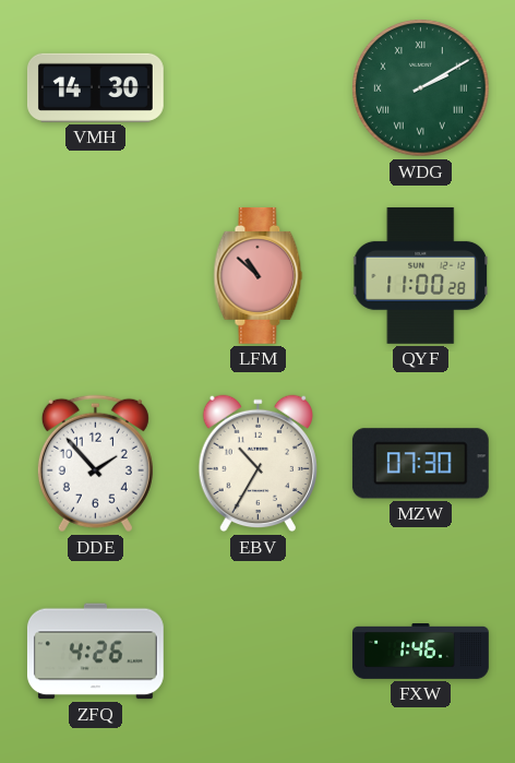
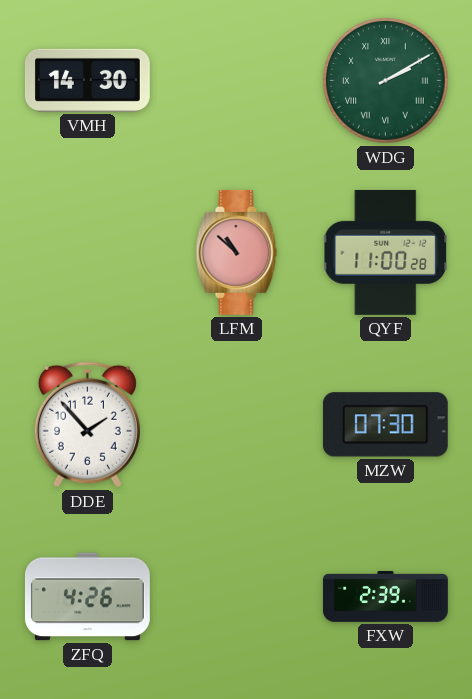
EBV: 10:35 -> none
FXW: 1:46 -> 2:39
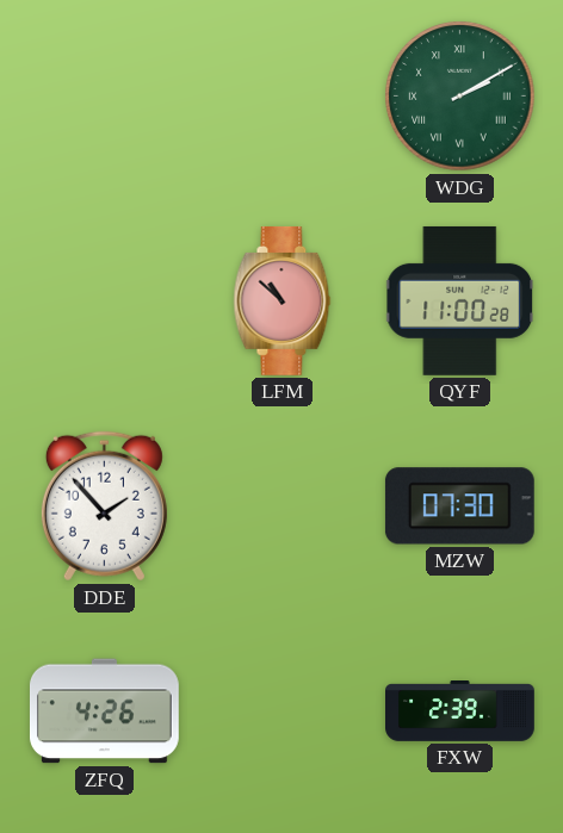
VMH: 14:30 -> none
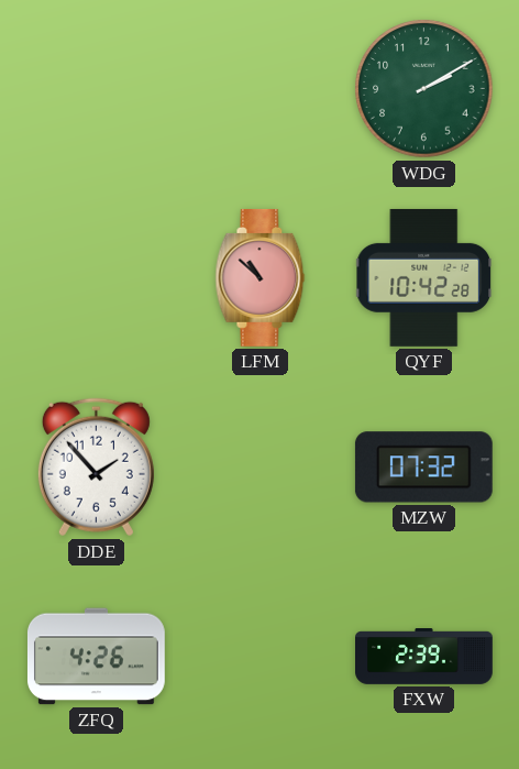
WDG numerals: Roman -> Arabic
QYF: 11:00 -> 10:42
MZW: 07:30 -> 07:32
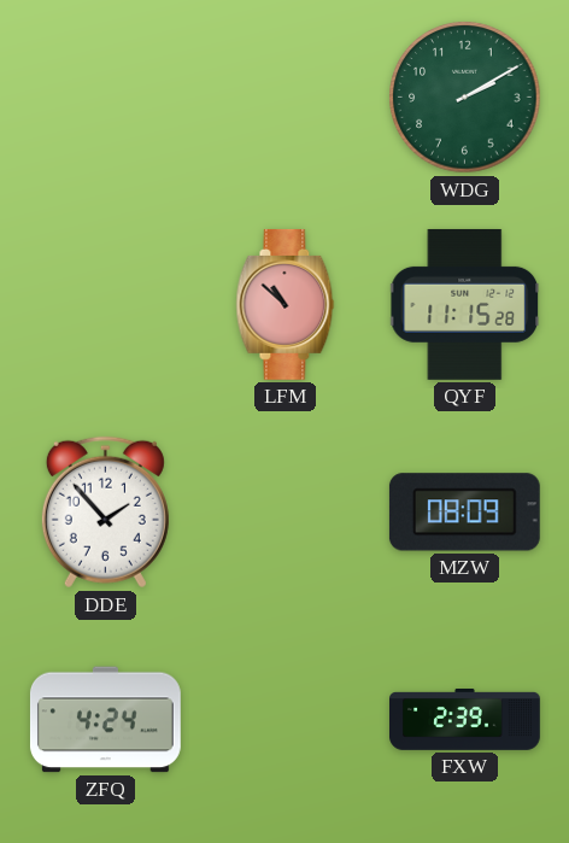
QYF: 10:42 -> 11:15
MZW: 07:32 -> 08:09
ZFQ: 4:26 -> 4:24
